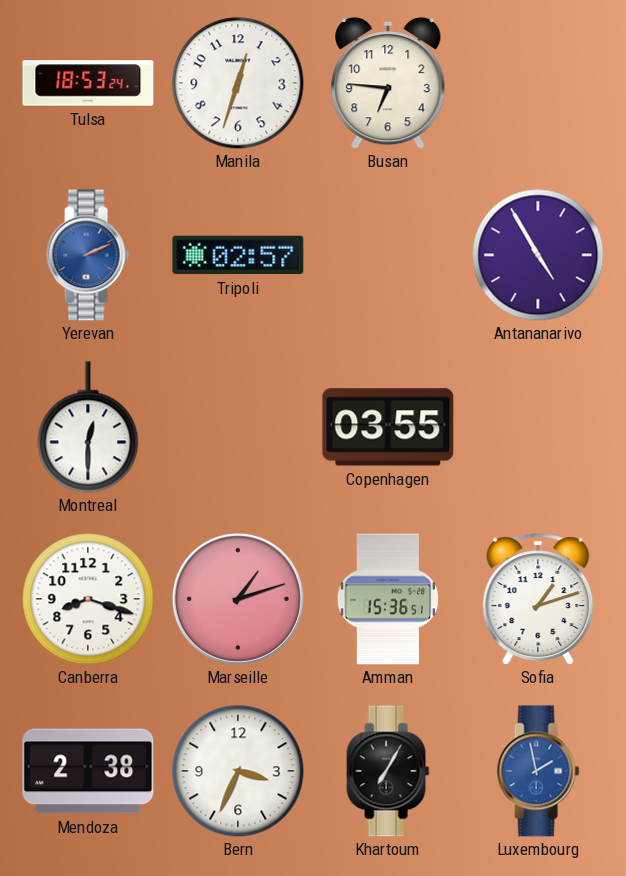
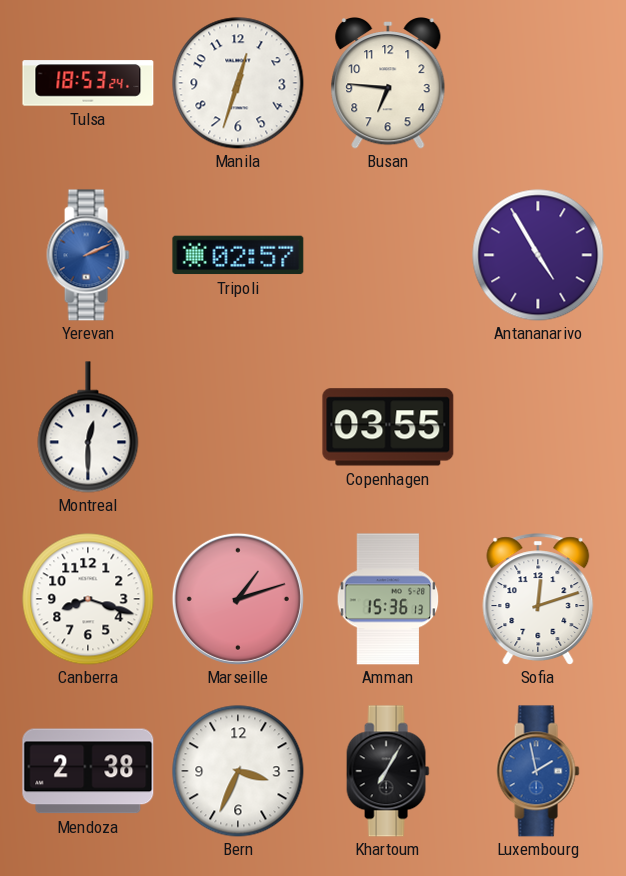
Amman: 15:36:51 -> 15:36:13
Sofia: 1:12 -> 12:12
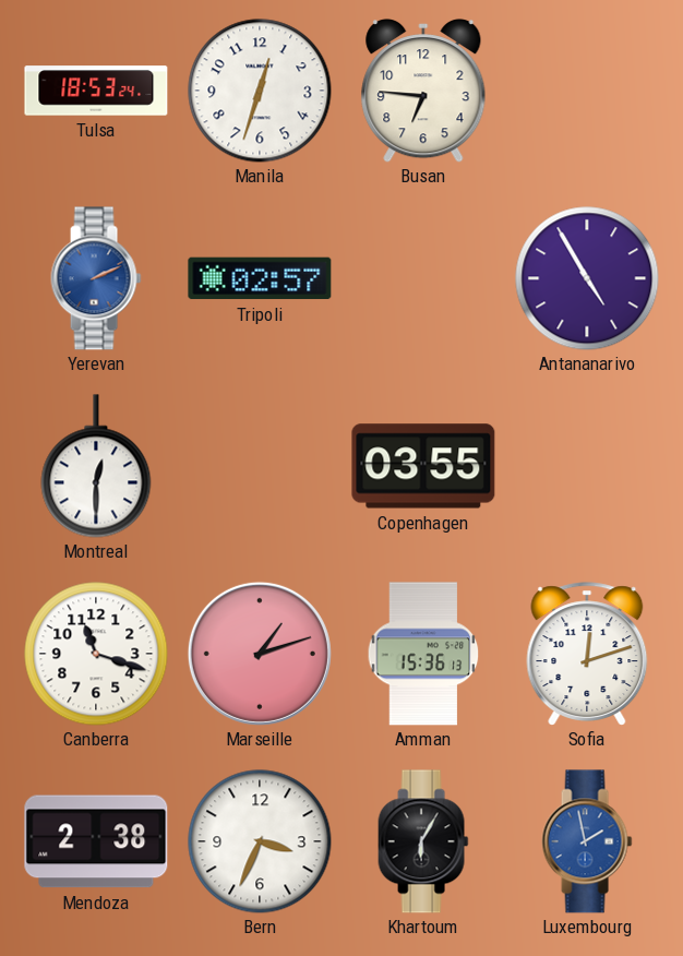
Canberra: 8:18 -> 11:18
Khartoum: 7:05 -> 6:05
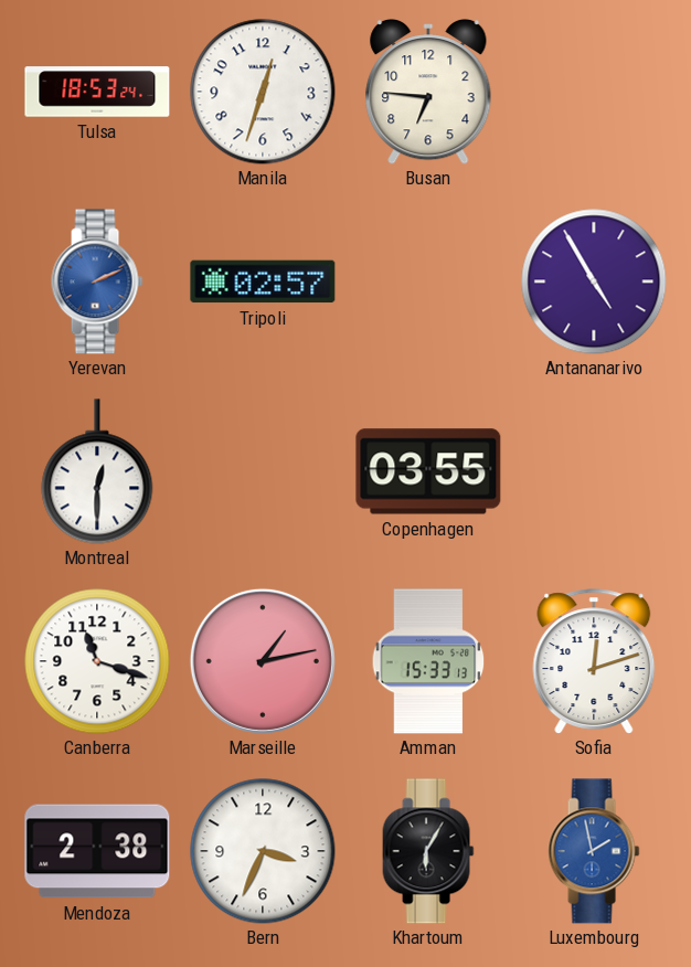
Marseille: 1:12 -> 1:13
Amman: 15:36 -> 15:33
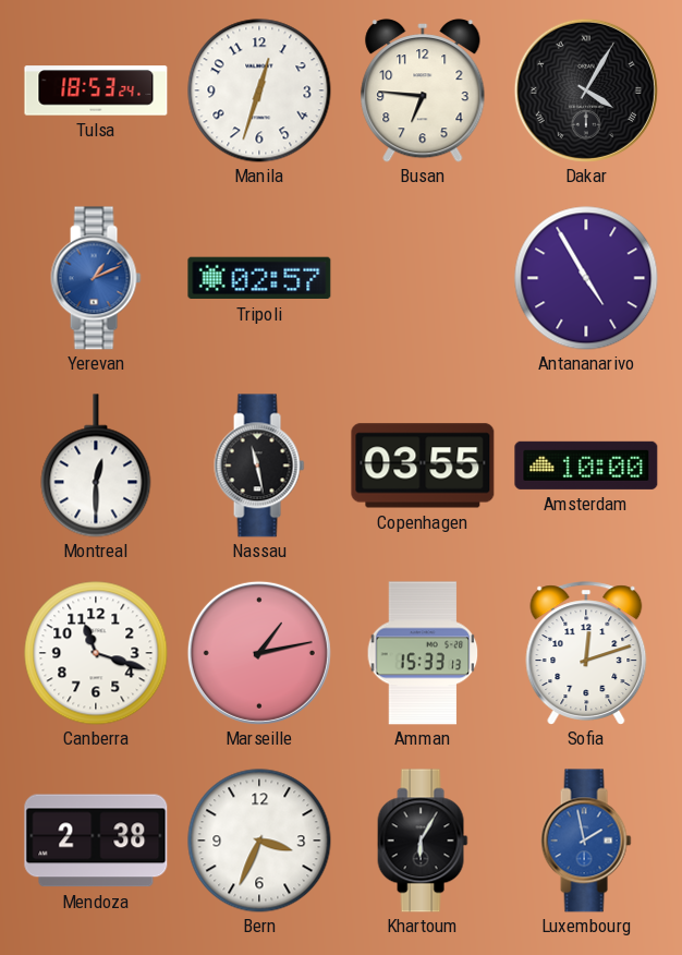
Dakar: none -> 4:05
Yerevan: 2:11 -> 1:11
Nassau: none -> 11:28
Amsterdam: none -> 10:00
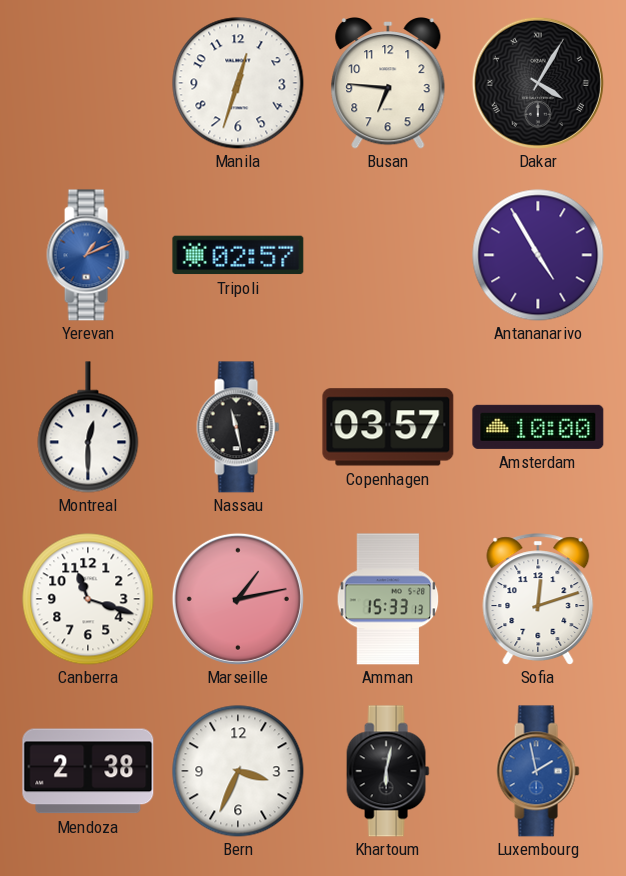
Tulsa: 18:53 -> none
Copenhagen: 03:55 -> 03:57
Khartoum: 6:05 -> 6:02
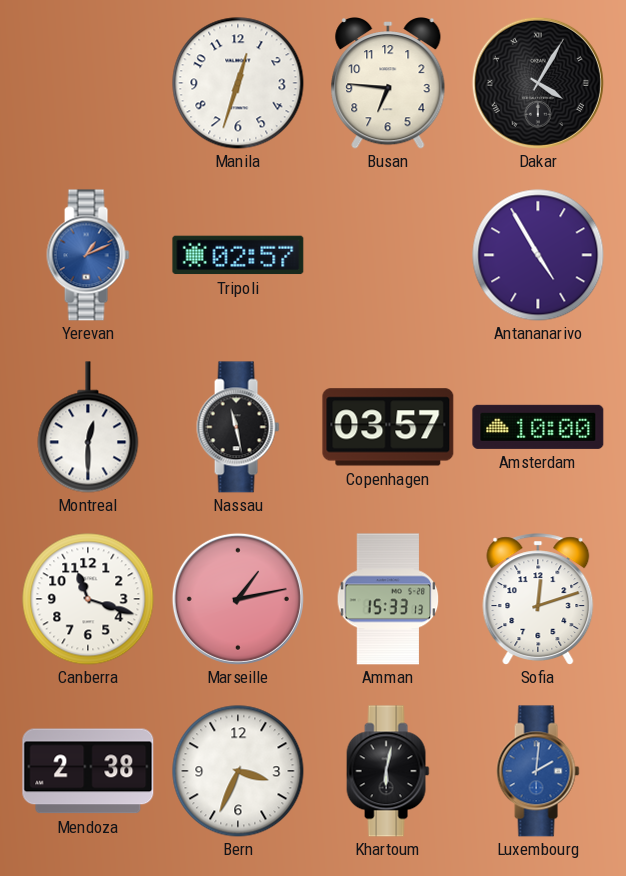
Luxembourg: 1:58 -> 2:01
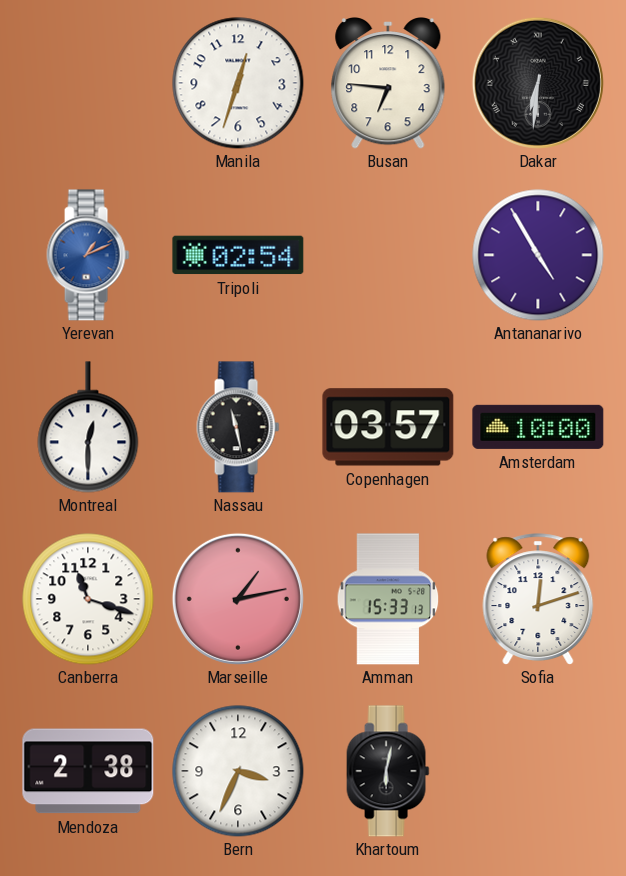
Dakar: 4:05 -> 6:31
Tripoli: 02:57 -> 02:54
Luxembourg: 2:01 -> none
